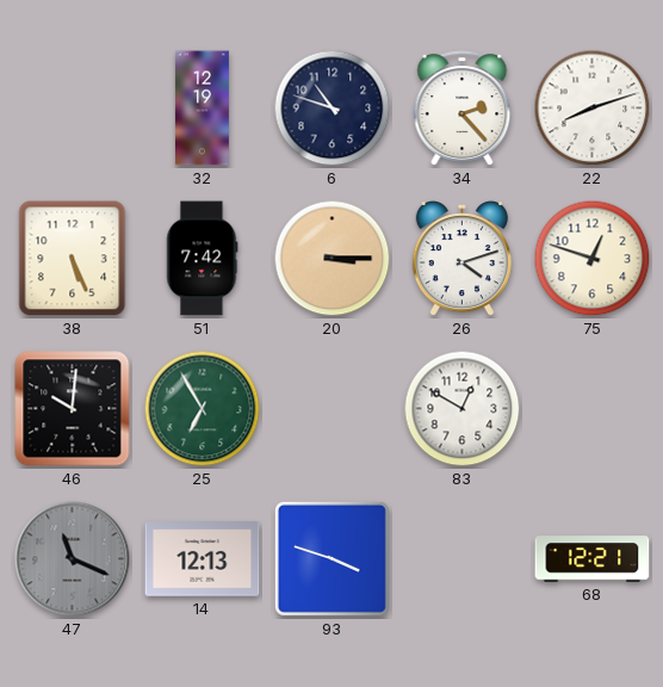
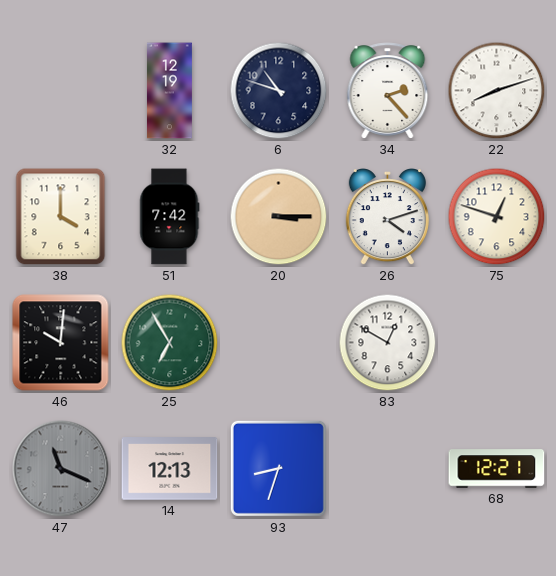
38: 5:26 -> 4:00
93: 3:48 -> 8:33
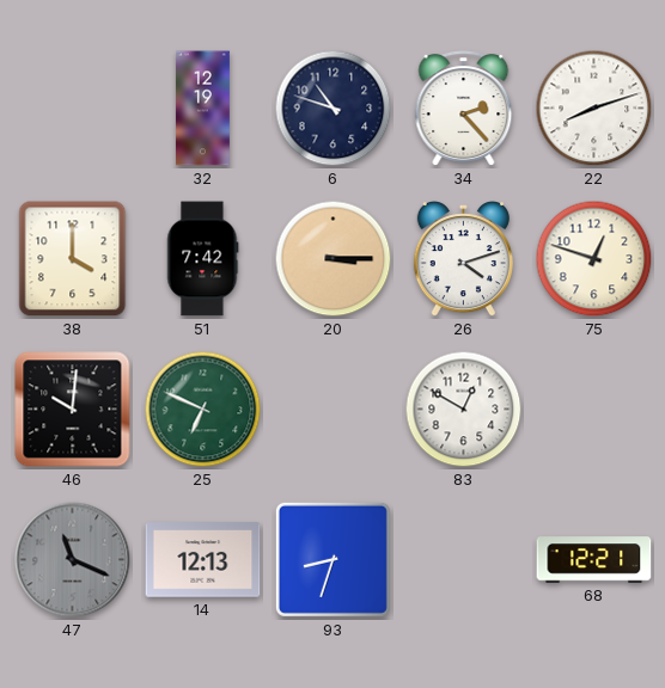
25: 6:55 -> 6:49
